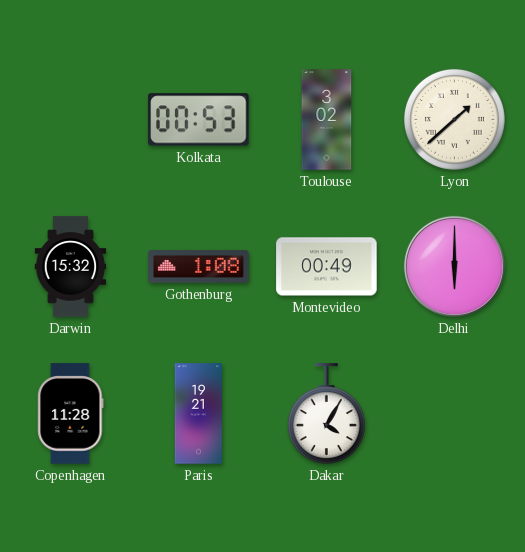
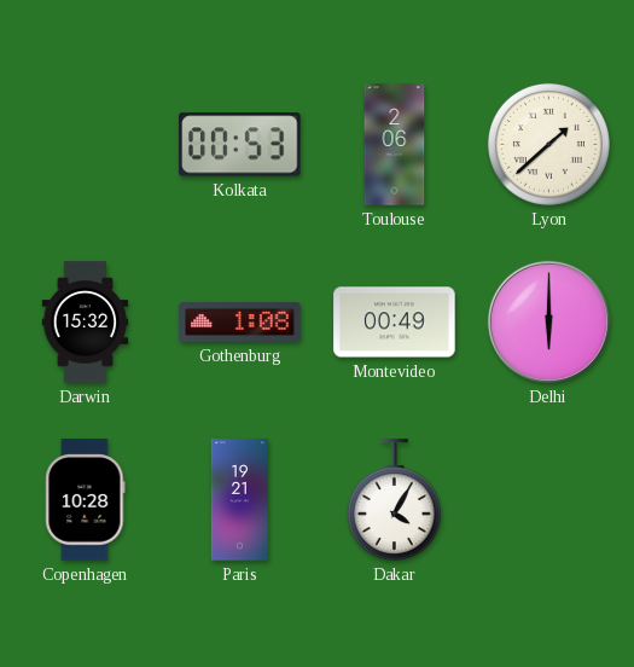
Toulouse: 3:02 -> 2:06
Copenhagen: 11:28 -> 10:28
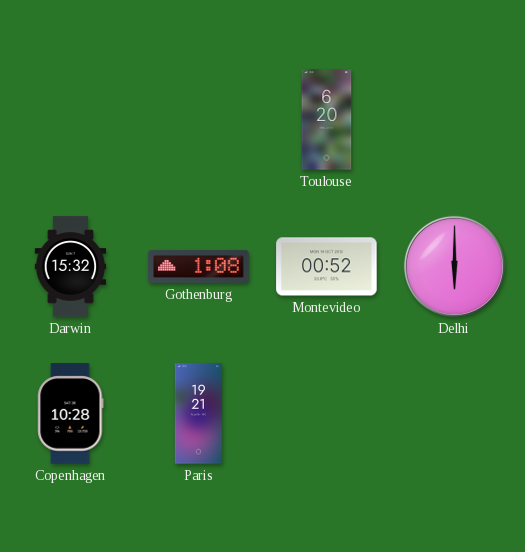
Kolkata: 00:53 -> none
Toulouse: 2:06 -> 6:20
Lyon: 1:38 -> none
Montevideo: 00:49 -> 00:52
Dakar: 4:05 -> none
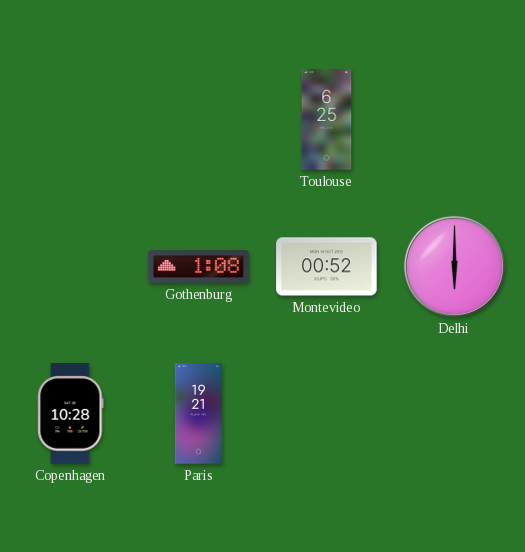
Toulouse: 6:20 -> 6:25
Darwin: 15:32 -> none
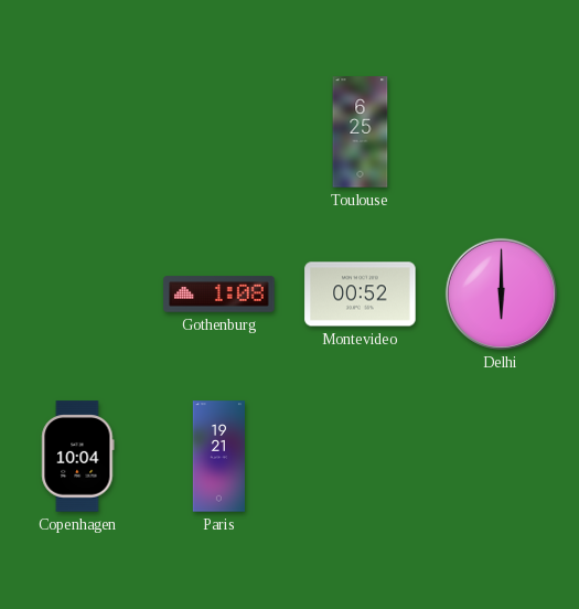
Copenhagen: 10:28 -> 10:04
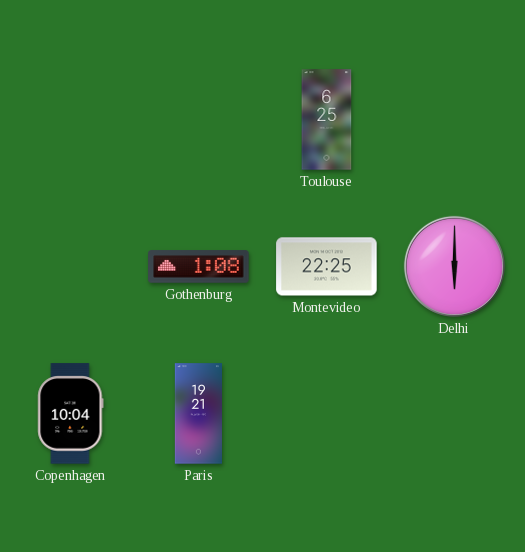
Montevideo: 00:52 -> 22:25
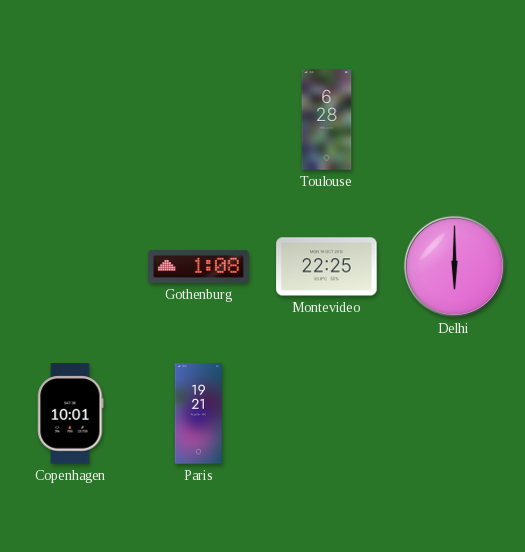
Toulouse: 6:25 -> 6:28
Copenhagen: 10:04 -> 10:01
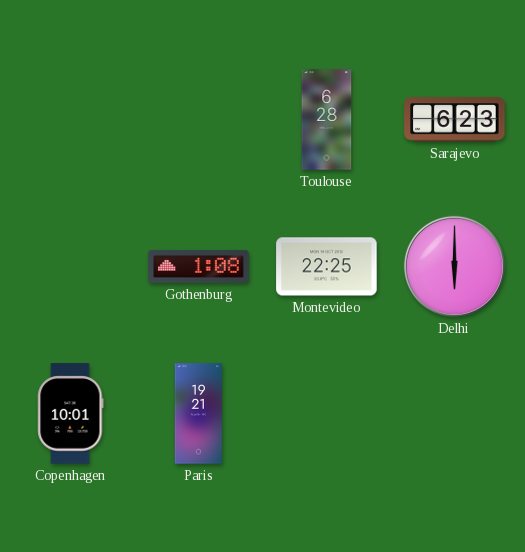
Sarajevo: none -> 6:23
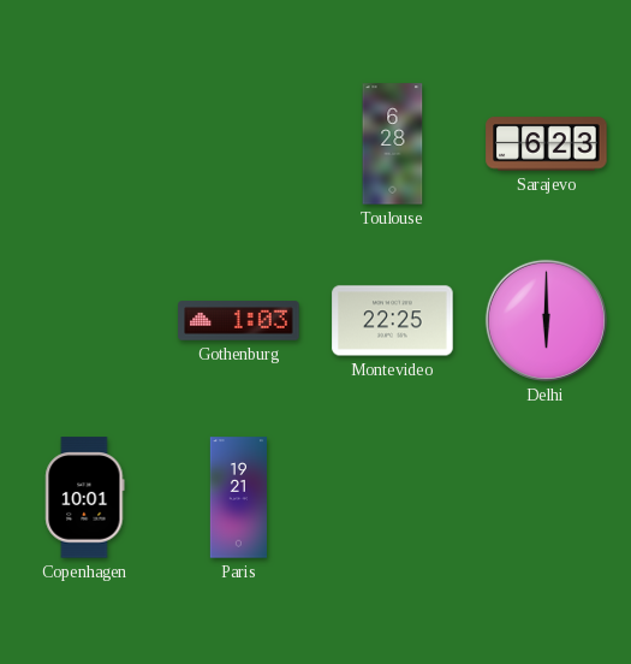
Gothenburg: 1:08 -> 1:03
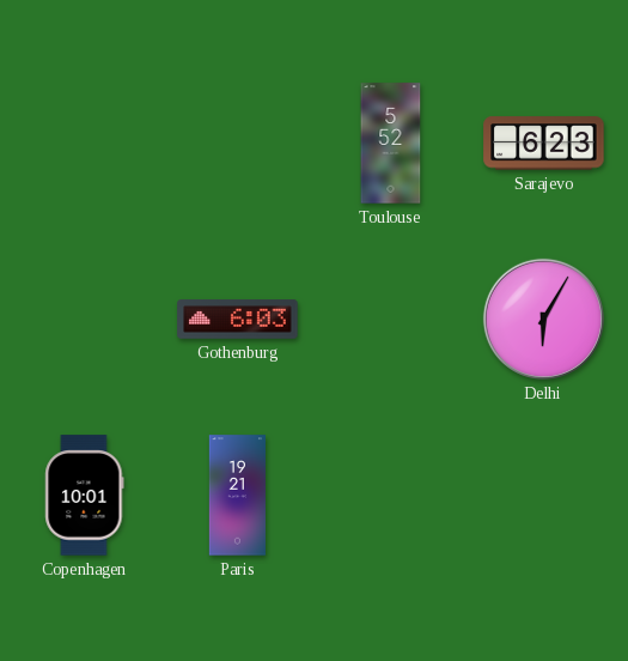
Toulouse: 6:28 -> 5:52
Gothenburg: 1:03 -> 6:03
Montevideo: 22:25 -> none
Delhi: 6:00 -> 6:05
